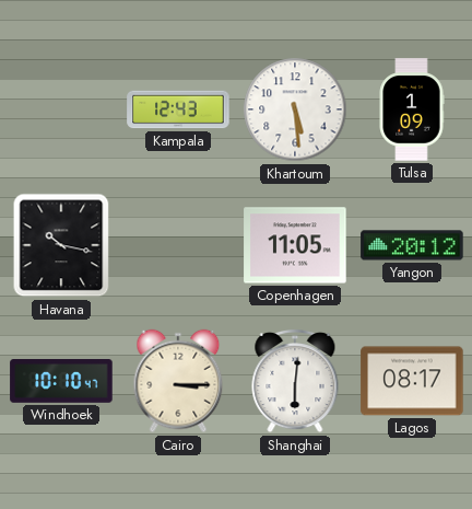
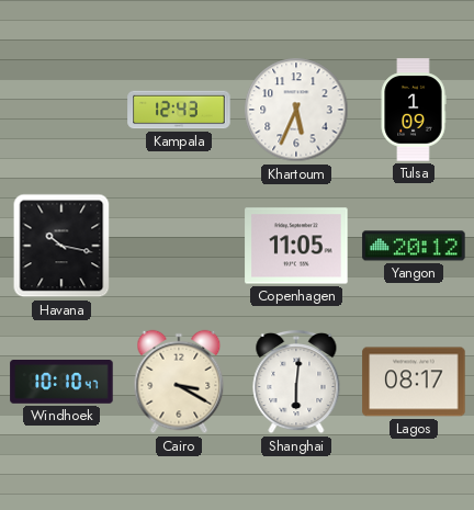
Khartoum: 5:29 -> 5:34
Cairo: 3:15 -> 3:20
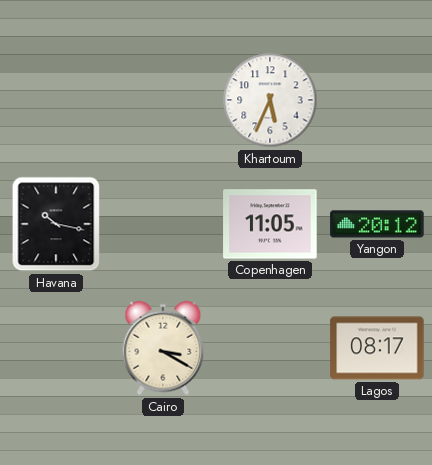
Kampala: 12:43 -> none
Tulsa: 1:09 -> none
Windhoek: 10:10 -> none
Shanghai: 6:01 -> none
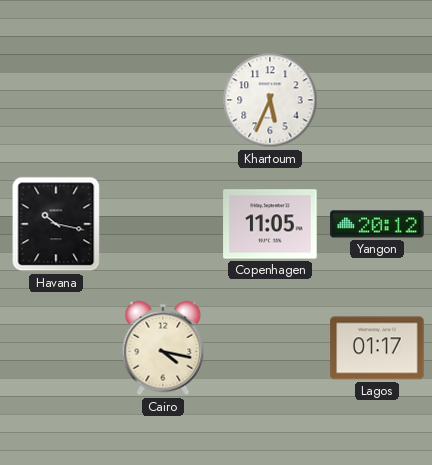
Cairo: 3:20 -> 4:17
Lagos: 08:17 -> 01:17
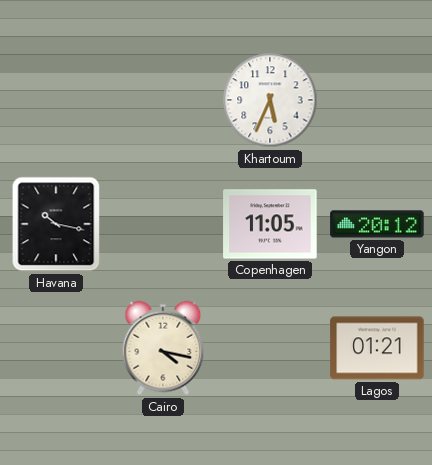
Lagos: 01:17 -> 01:21
